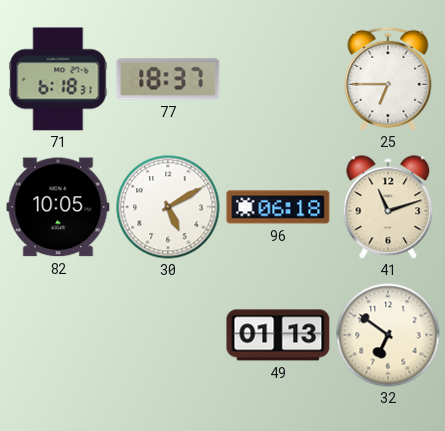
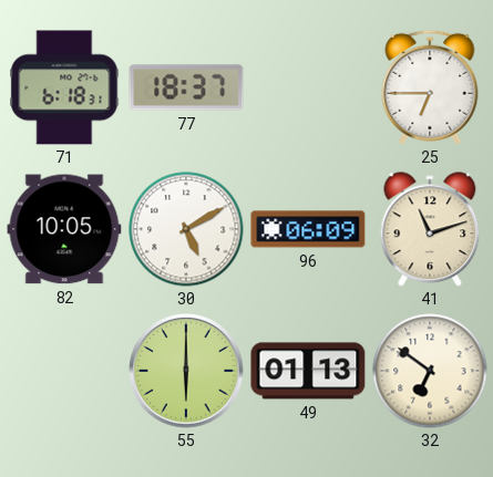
96: 06:18 -> 06:09
55: none -> 6:00
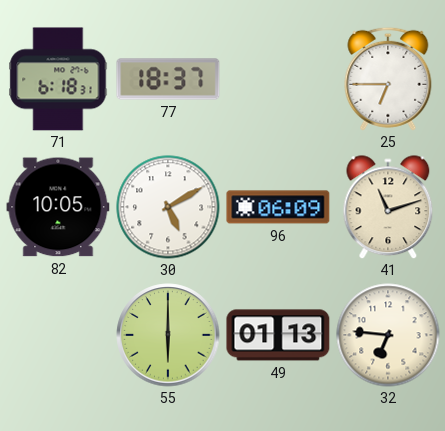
32: 6:51 -> 6:46
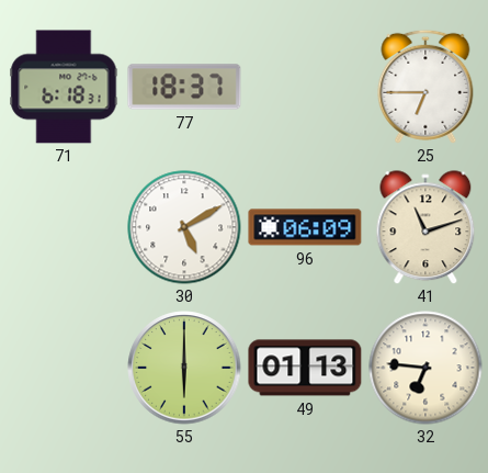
82: 10:05 -> none
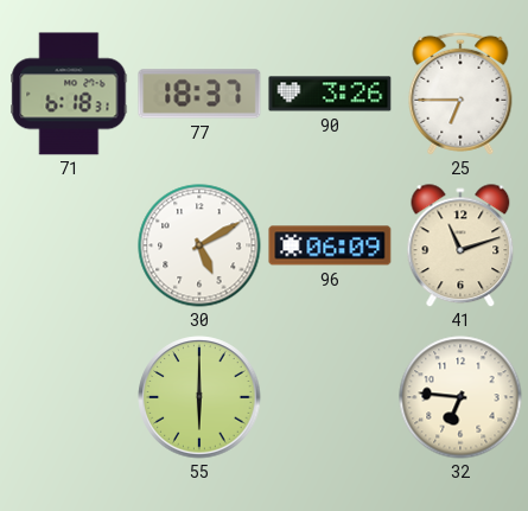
90: none -> 3:26
49: 01:13 -> none
